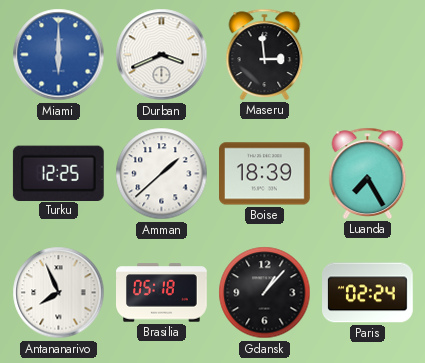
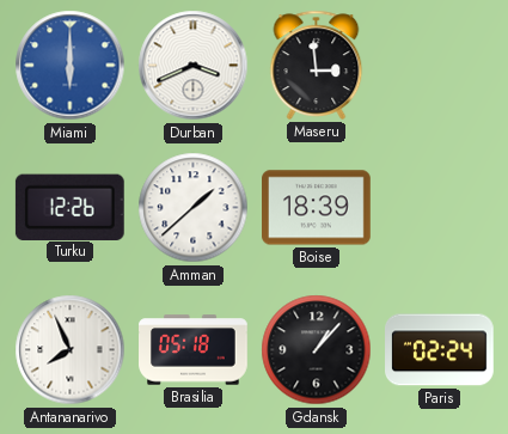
Turku: 12:25 -> 12:26
Luanda: 7:25 -> none
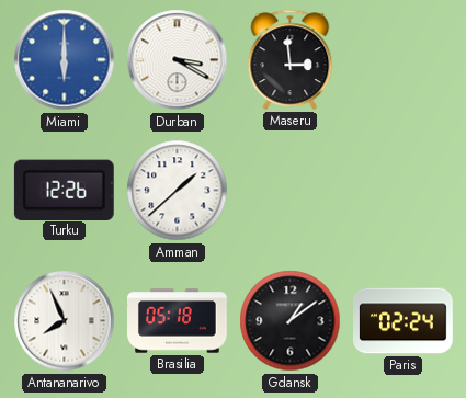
Durban: 3:41 -> 3:20
Boise: 18:39 -> none
Gdansk: 1:07 -> 1:09
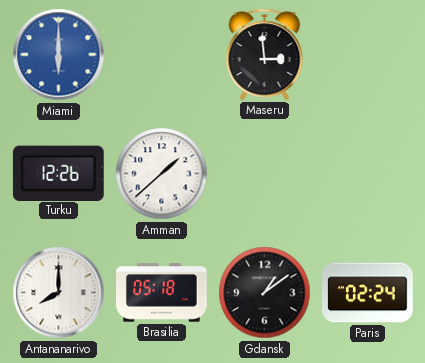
Durban: 3:20 -> none
Antananarivo: 7:56 -> 8:00
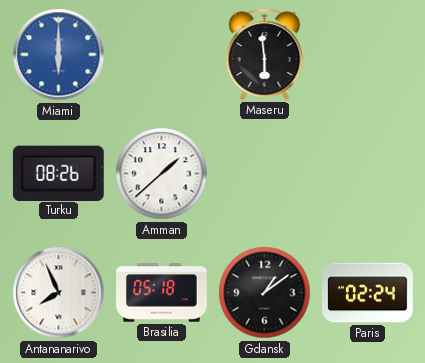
Maseru: 2:59 -> 5:59
Turku: 12:26 -> 08:26
Antananarivo: 8:00 -> 7:56
